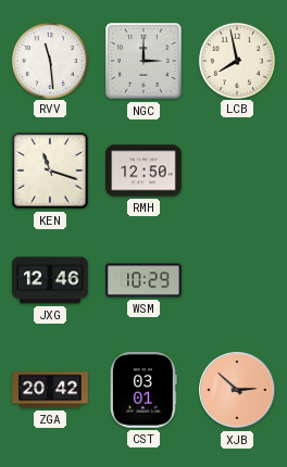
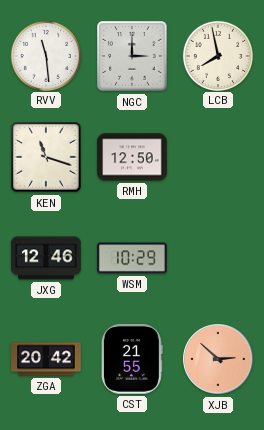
CST: 03:01 -> 21:55
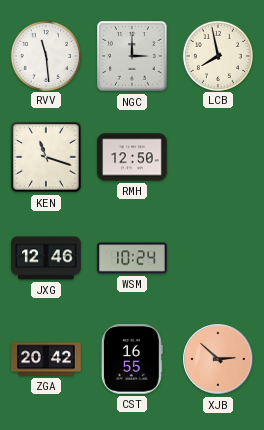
WSM: 10:29 -> 10:24
CST: 21:55 -> 16:55
